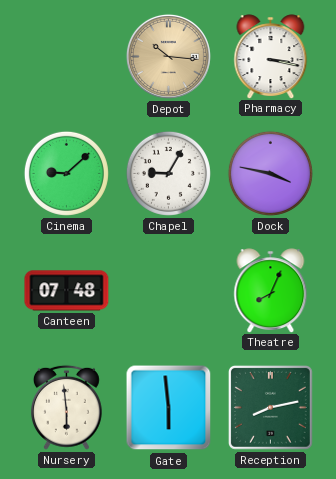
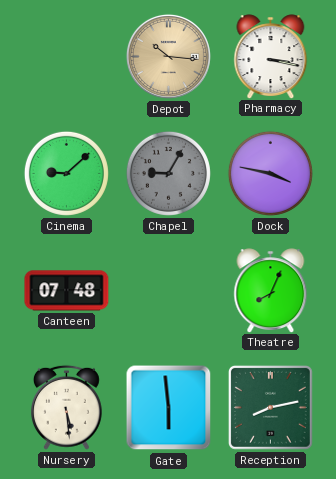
Chapel dial: white -> grey
Nursery: 5:59 -> 5:29
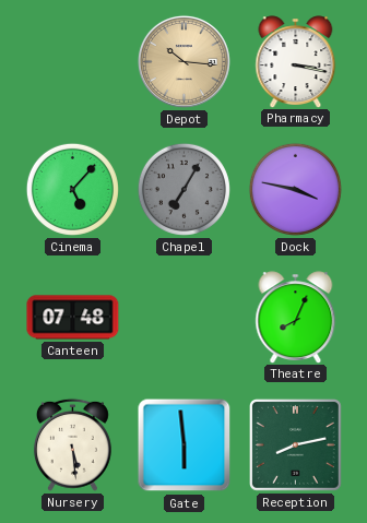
Cinema: 9:08 -> 5:07
Chapel: 9:05 -> 7:05
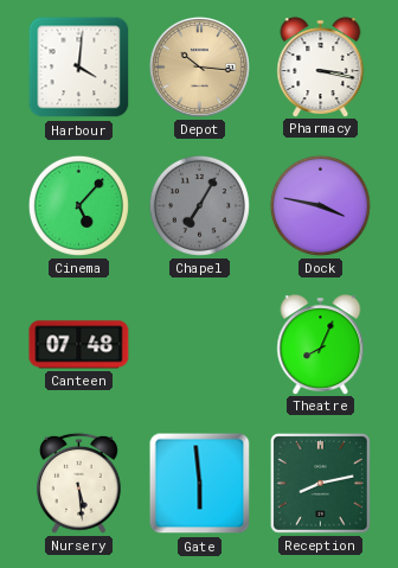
Harbour: none -> 4:01
